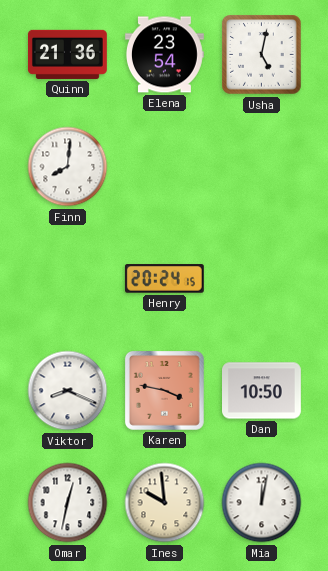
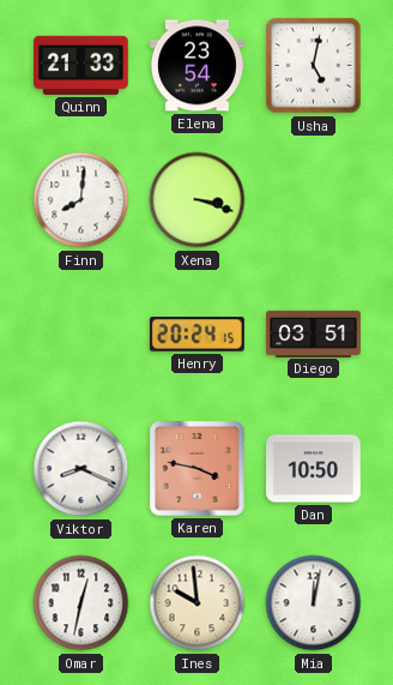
Quinn: 21:36 -> 21:33
Xena: none -> 3:18
Diego: none -> 03:51
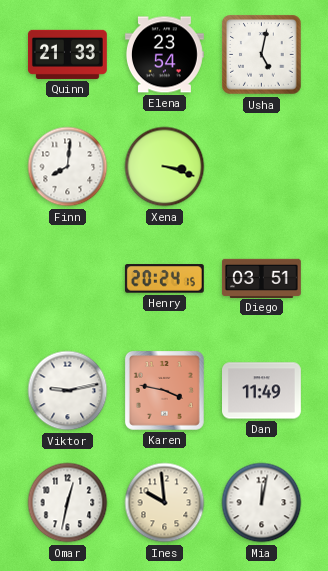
Viktor: 8:19 -> 9:13
Dan: 10:50 -> 11:49
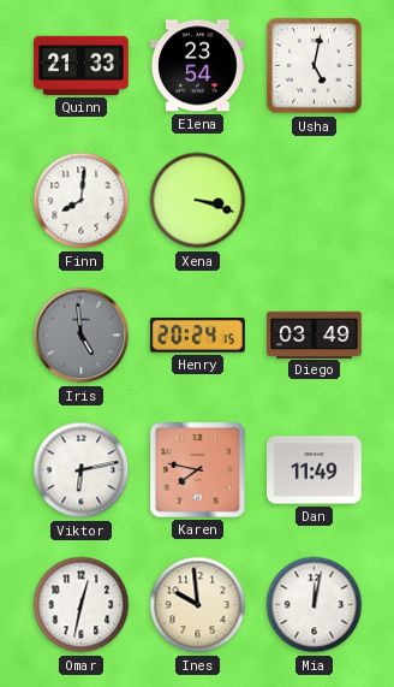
Iris: none -> 4:59
Diego: 03:51 -> 03:49
Viktor: 9:13 -> 6:13
Karen: 3:47 -> 7:47
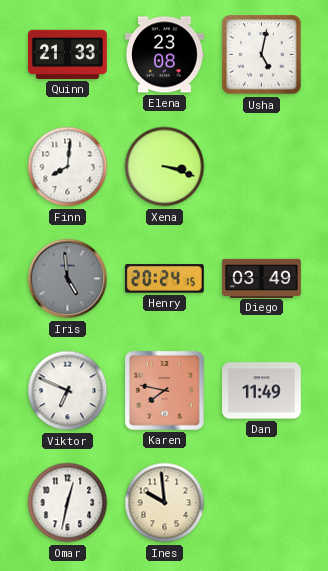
Elena: 23:54 -> 23:08
Viktor: 6:13 -> 6:49
Mia: 12:02 -> none
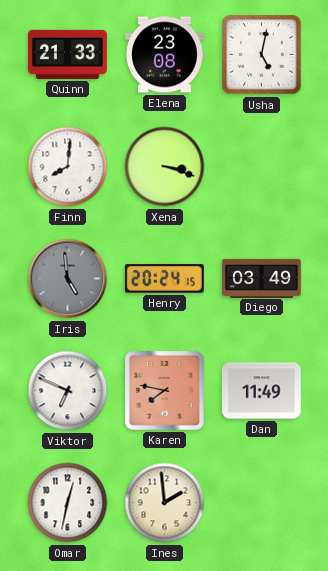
Ines: 9:59 -> 1:59
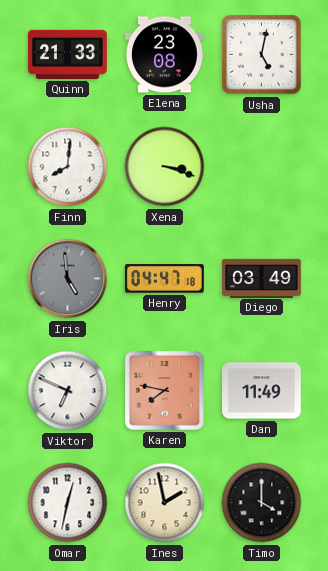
Henry: 20:24 -> 04:47
Ines: 1:59 -> 1:58
Timo: none -> 4:00
